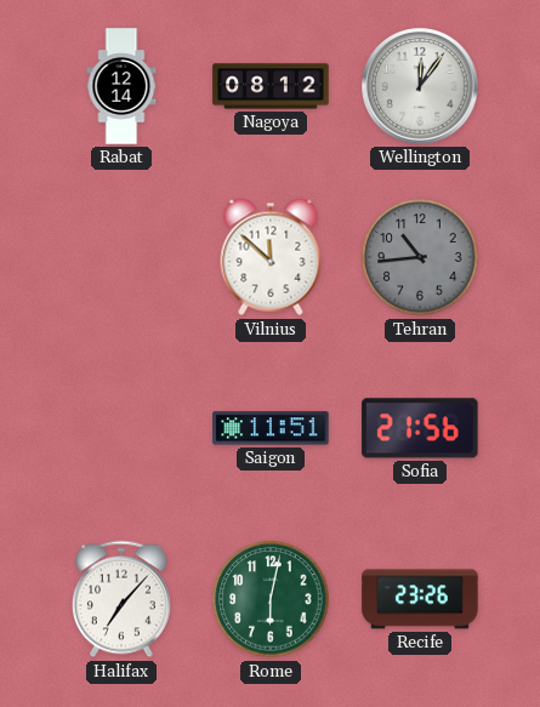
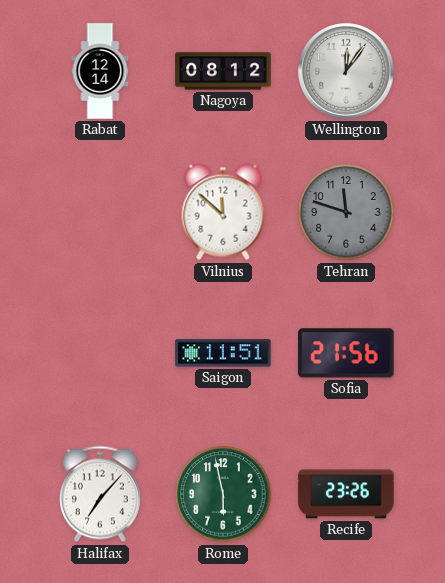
Tehran: 10:44 -> 11:48
Rome: 6:02 -> 5:58
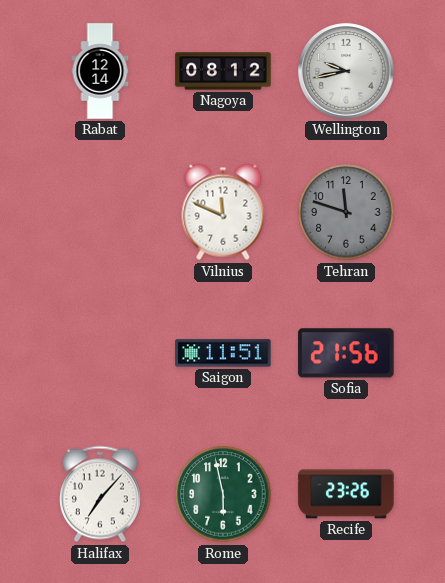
Wellington: 12:06 -> 9:43
Vilnius: 11:52 -> 11:49
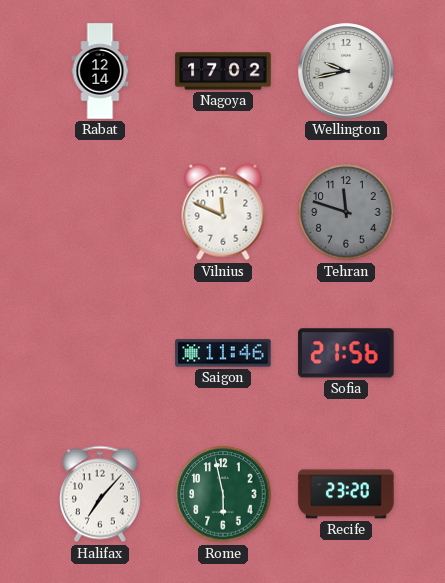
Nagoya: 08:12 -> 17:02
Saigon: 11:51 -> 11:46
Recife: 23:26 -> 23:20
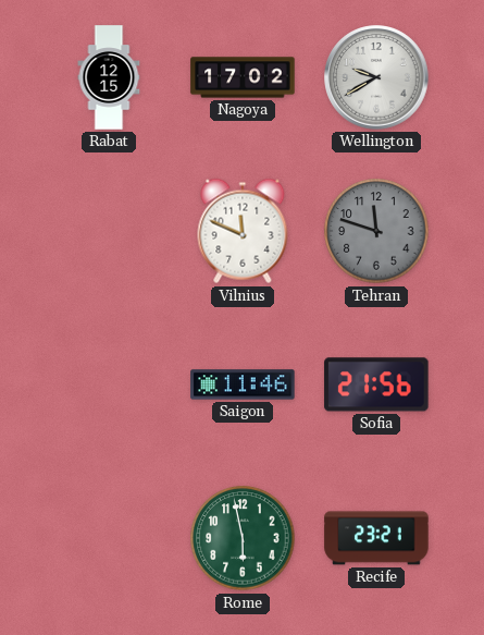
Rabat: 12:14 -> 12:15
Wellington: 9:43 -> 9:40
Halifax: 7:07 -> none
Recife: 23:20 -> 23:21
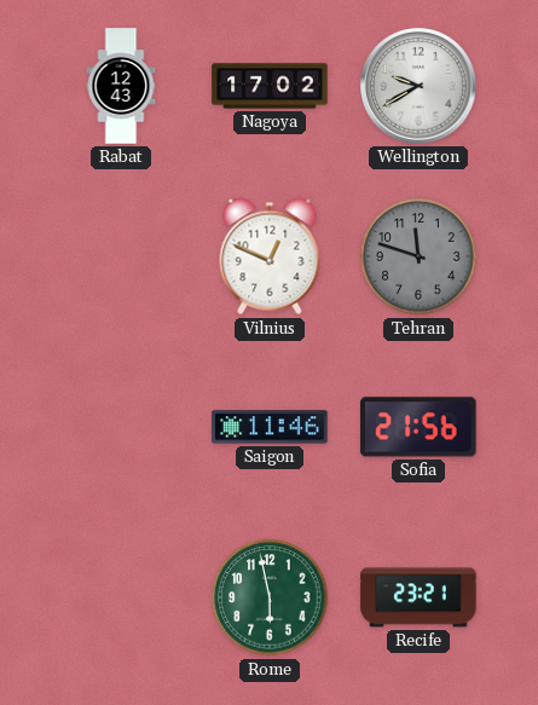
Rabat: 12:15 -> 12:43
Vilnius: 11:49 -> 12:49
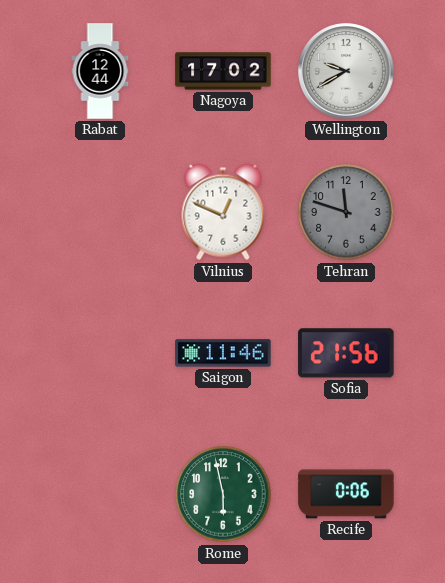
Rabat: 12:43 -> 12:44
Recife: 23:21 -> 0:06
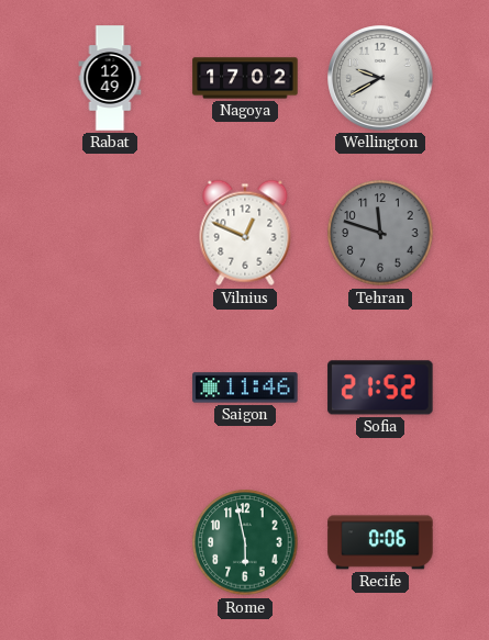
Rabat: 12:44 -> 12:49
Sofia: 21:56 -> 21:52
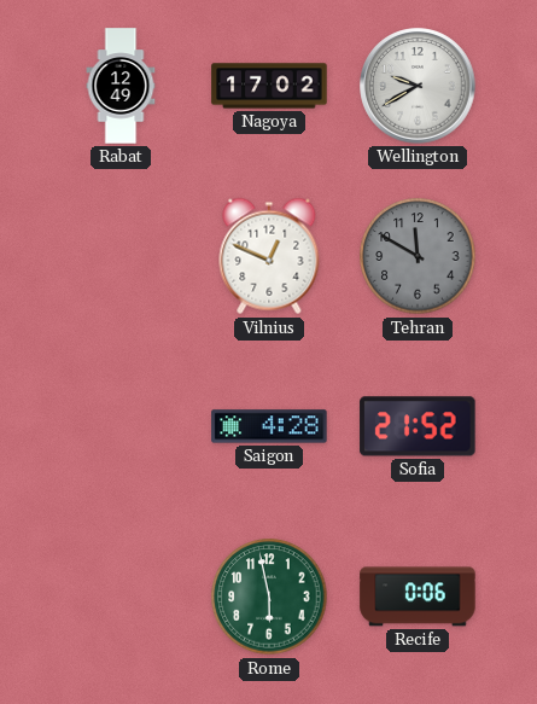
Tehran: 11:48 -> 11:50
Saigon: 11:46 -> 4:28
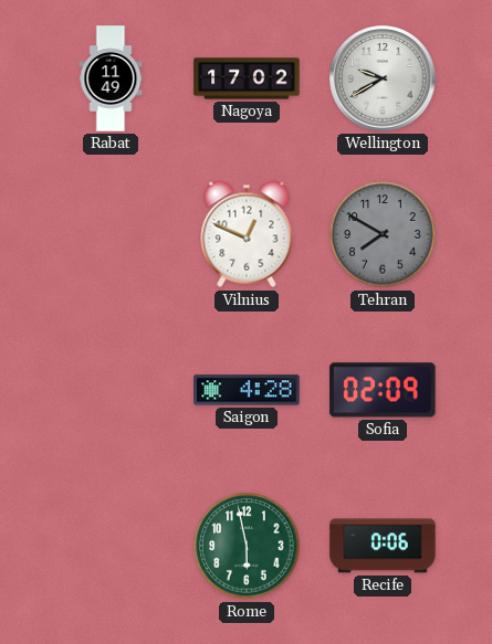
Rabat: 12:49 -> 11:49
Tehran: 11:50 -> 7:50
Sofia: 21:52 -> 02:09
